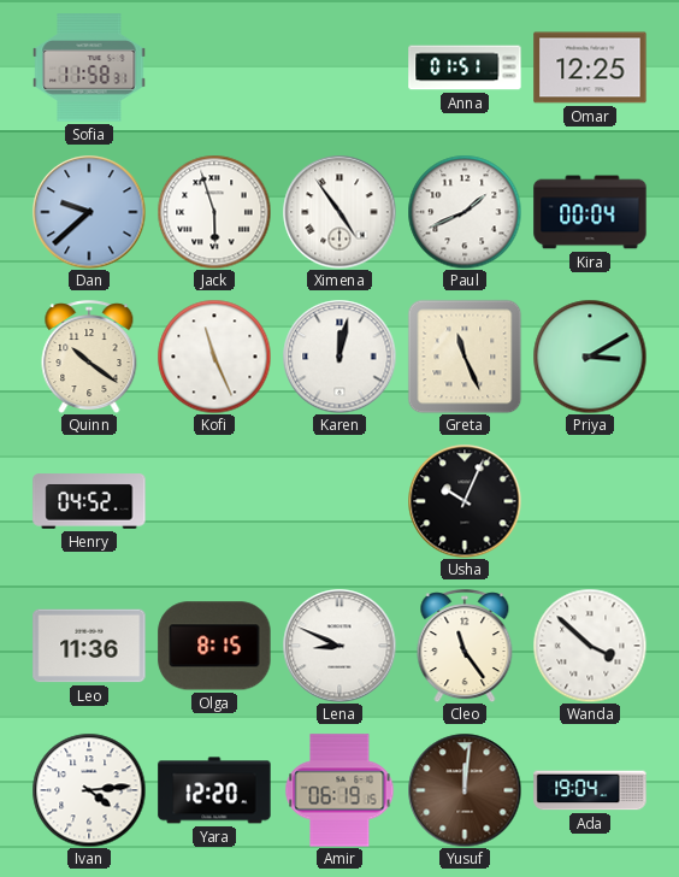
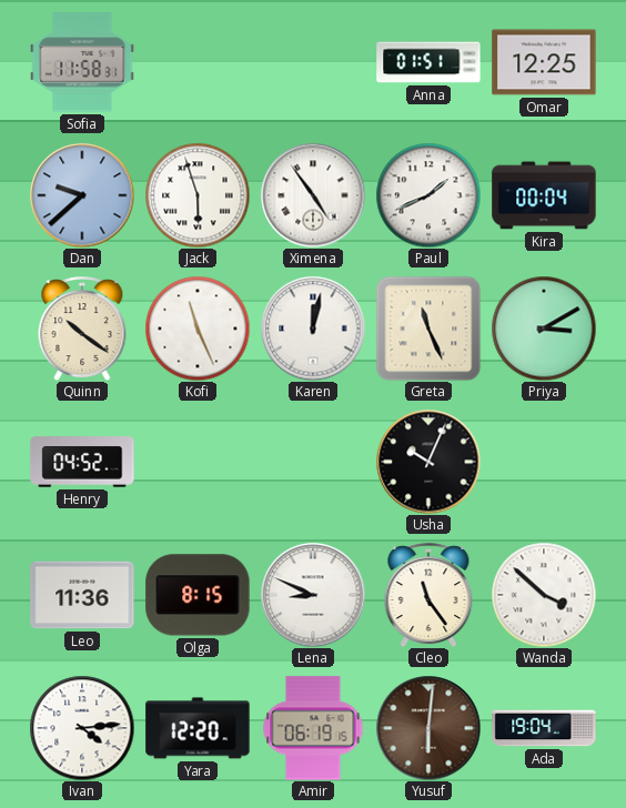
Yusuf: 12:01 -> 6:01
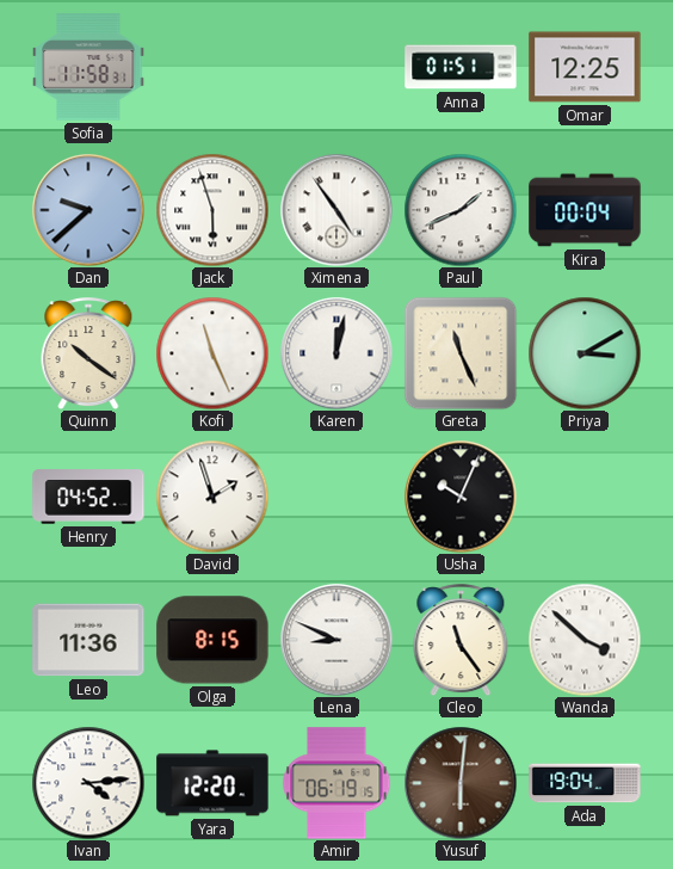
David: none -> 1:57
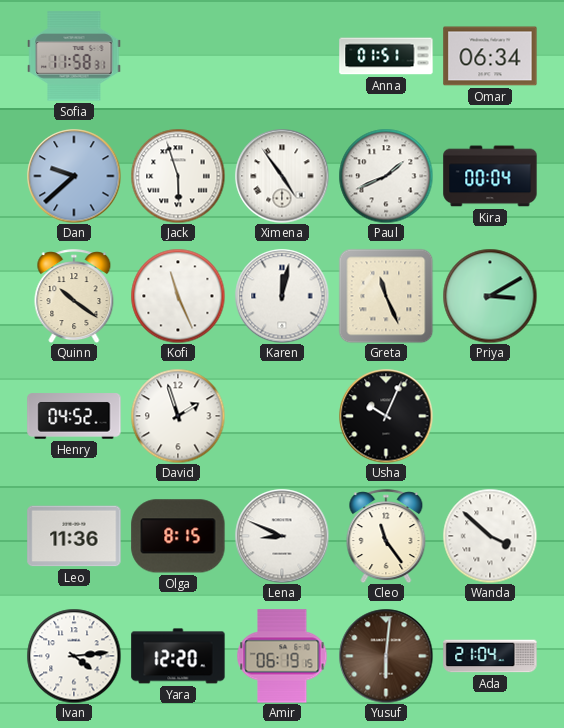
Omar: 12:25 -> 06:34
Ada: 19:04 -> 21:04
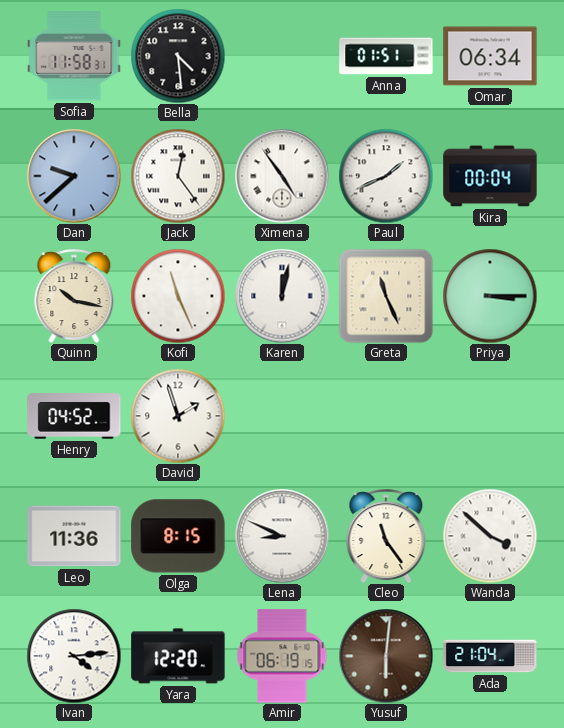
Bella: none -> 4:29
Jack: 5:57 -> 12:24
Quinn: 10:21 -> 10:17
Priya: 3:10 -> 3:15
Usha: 10:04 -> none
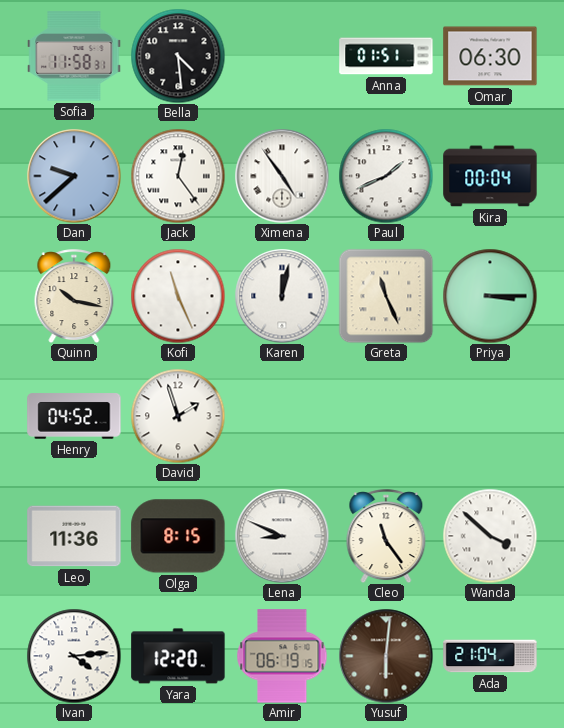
Omar: 06:34 -> 06:30
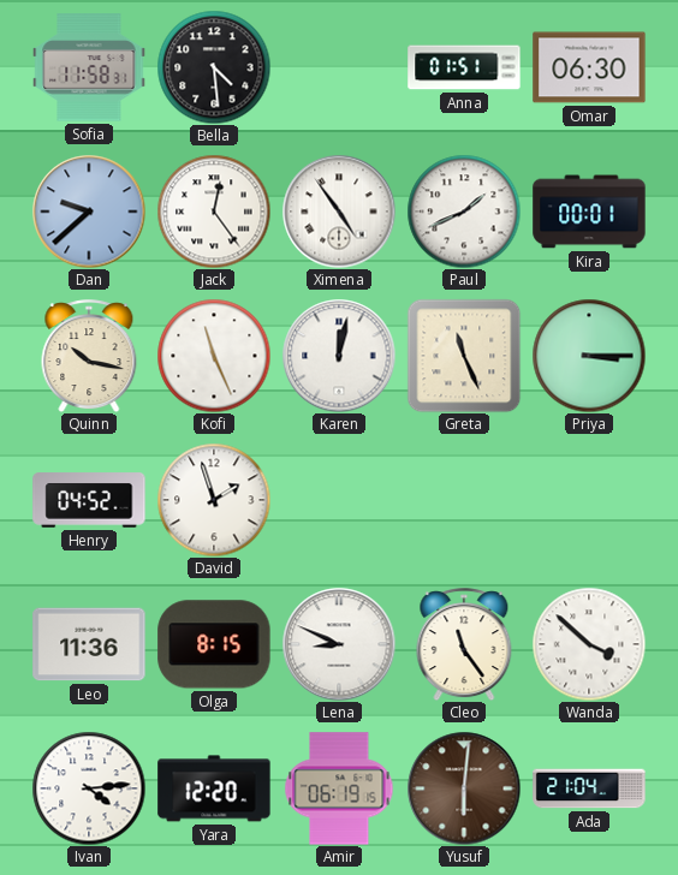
Kira: 00:04 -> 00:01
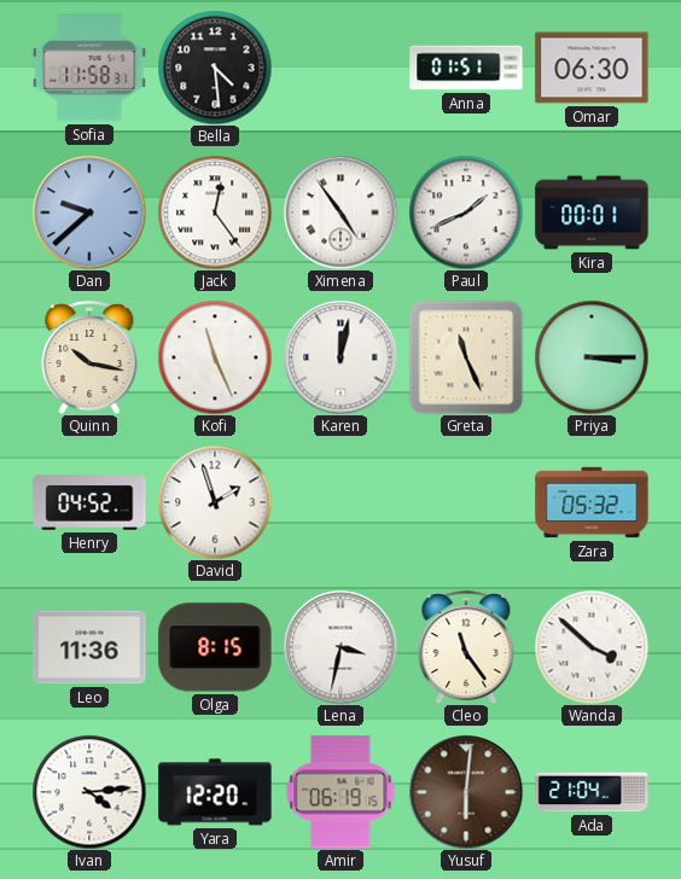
Zara: none -> 05:32
Lena: 8:49 -> 3:32
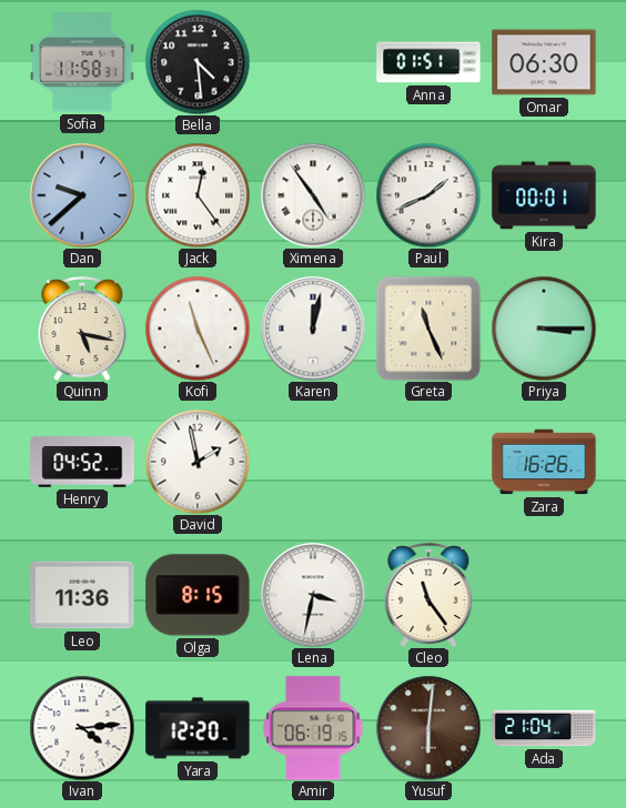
Quinn: 10:17 -> 5:17
David: 1:57 -> 1:58
Zara: 05:32 -> 16:26
Wanda: 3:52 -> none
